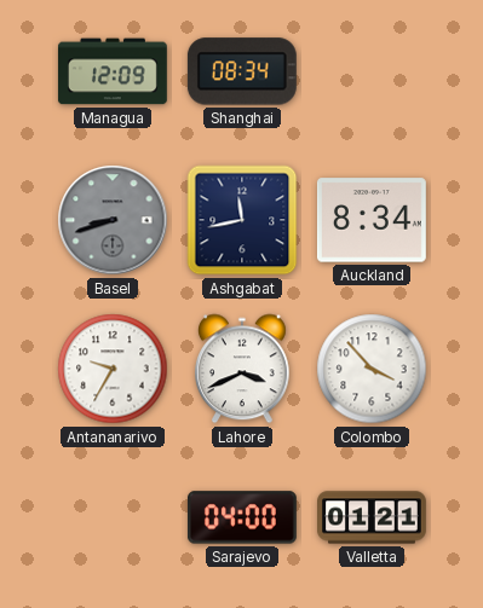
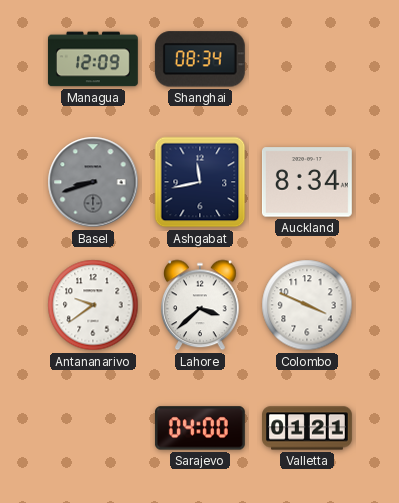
Antananarivo: 9:35 -> 9:39
Lahore: 3:41 -> 3:38
Colombo: 3:53 -> 3:49
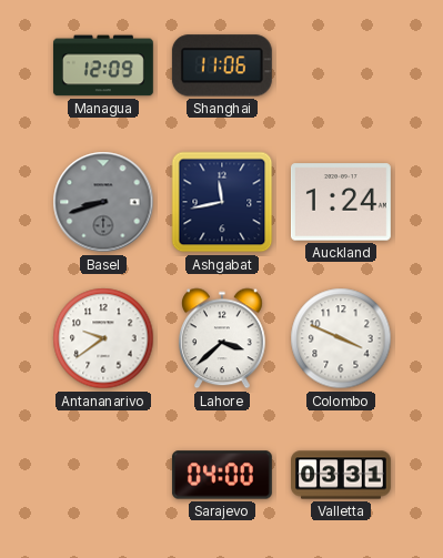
Shanghai: 08:34 -> 11:06
Auckland: 8:34 -> 1:24
Valletta: 01:21 -> 03:31
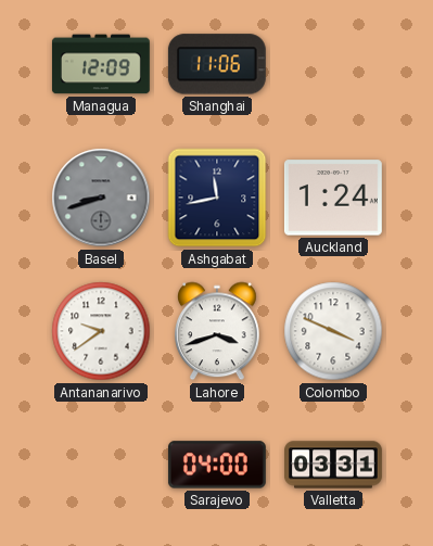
Lahore: 3:38 -> 3:42
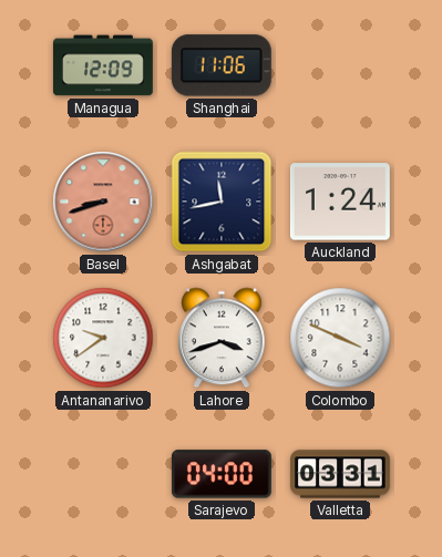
Basel dial: grey -> salmon
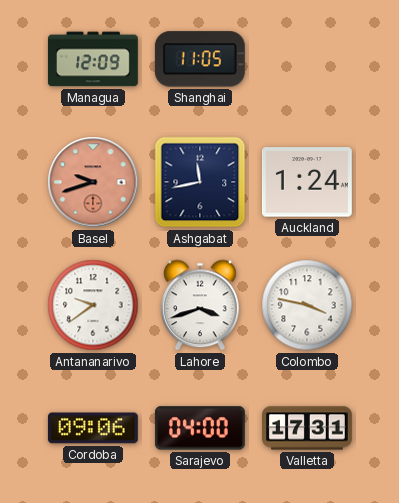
Shanghai: 11:06 -> 11:05
Basel: 8:42 -> 9:42
Colombo: 3:49 -> 3:47
Cordoba: none -> 09:06
Valletta: 03:31 -> 17:31
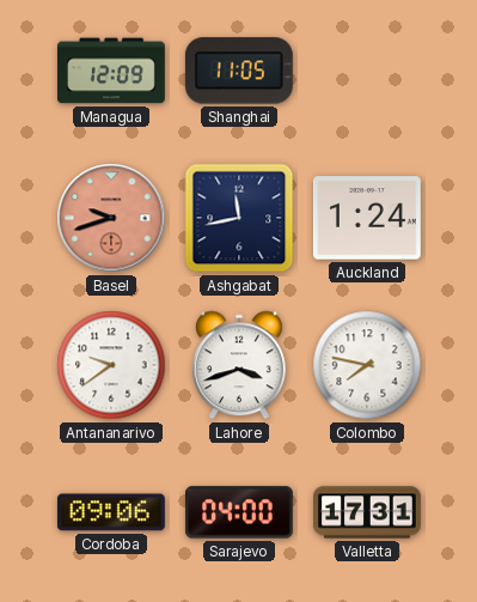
Colombo: 3:47 -> 7:47
